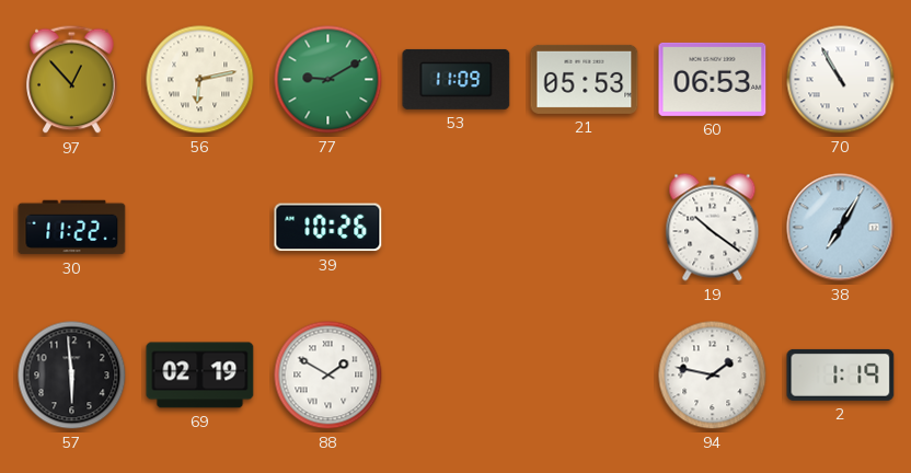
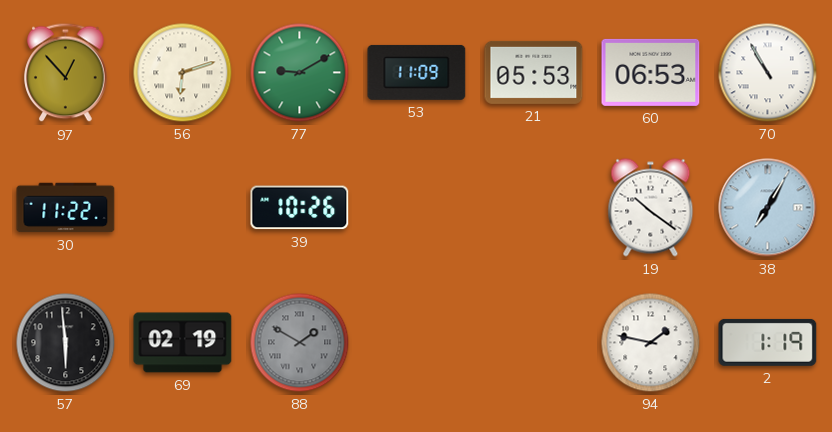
56: 6:13 -> 6:12
88 dial: white -> grey
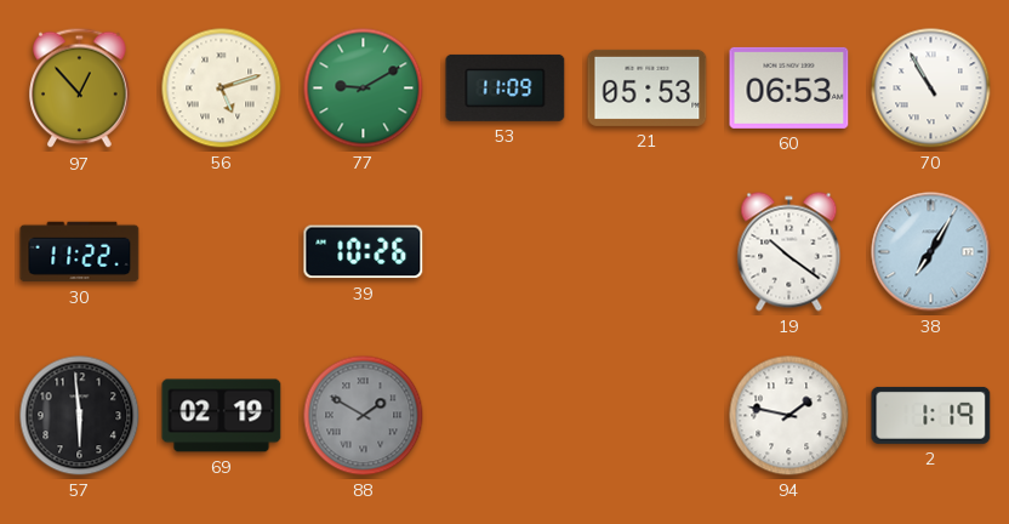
56: 6:12 -> 5:12
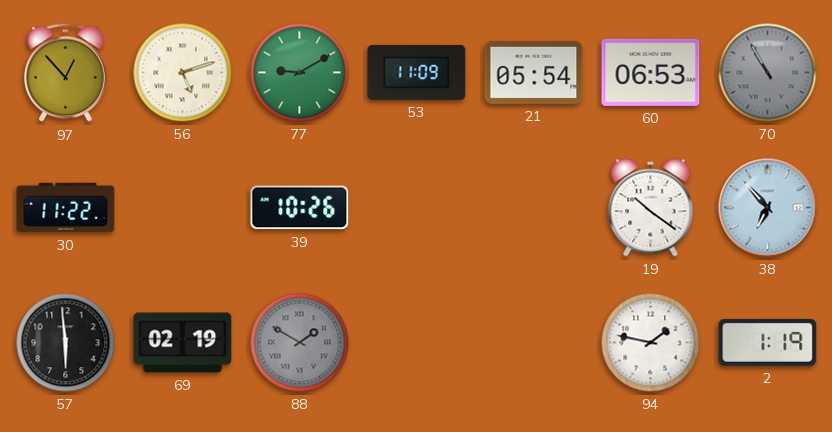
21: 05:53 -> 05:54
70 dial: white -> grey
38: 7:05 -> 6:53
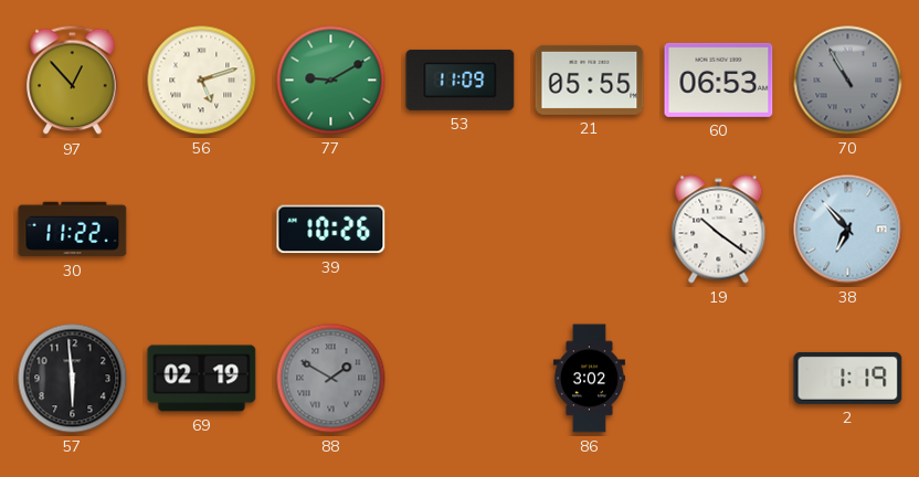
21: 05:54 -> 05:55
86: none -> 3:02
94: 1:47 -> none
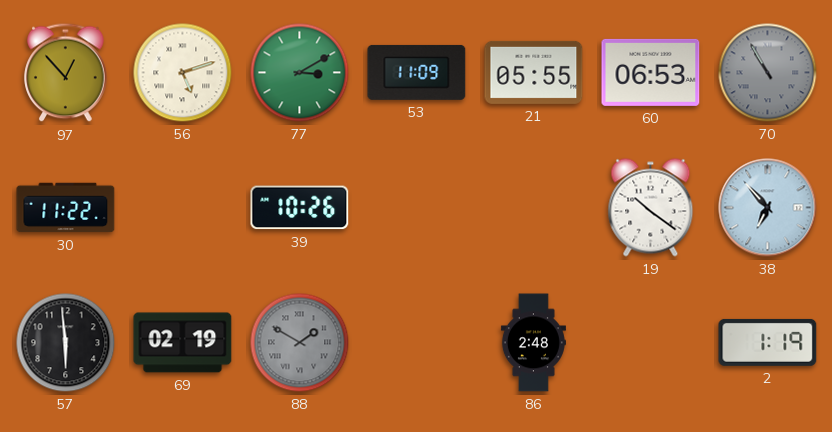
77: 9:10 -> 3:10
86: 3:02 -> 2:48
